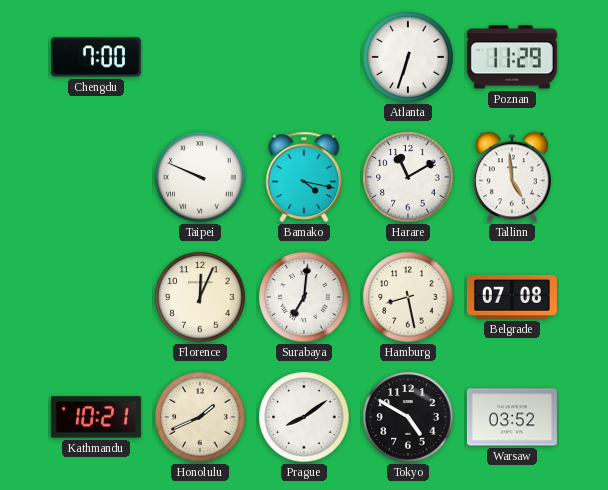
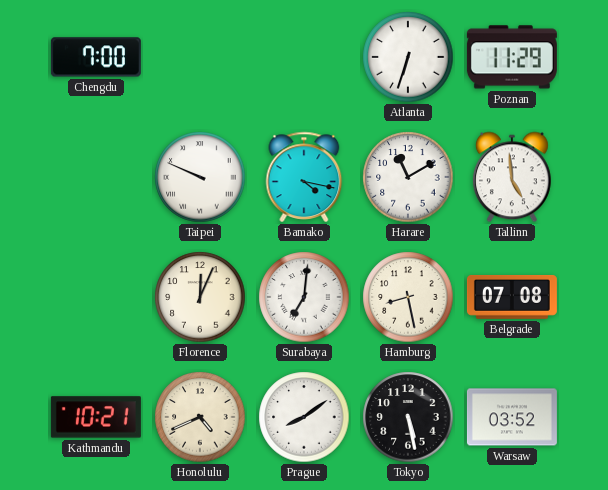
Honolulu: 1:41 -> 4:41
Tokyo: 4:50 -> 5:28
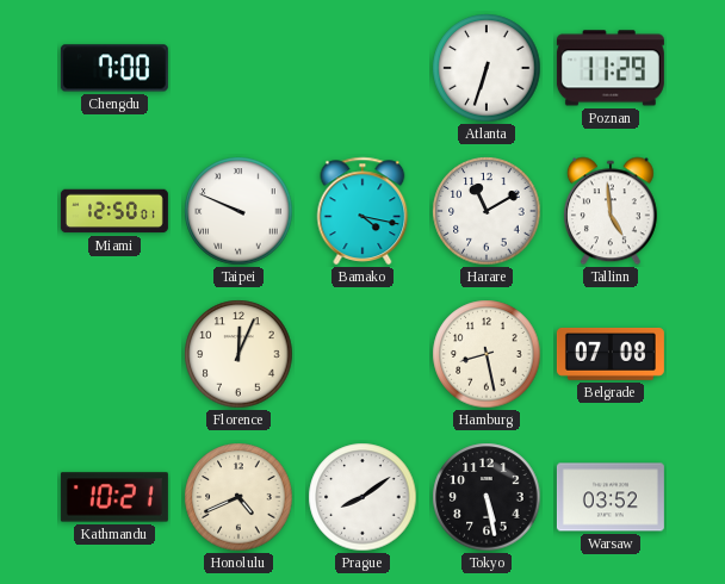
Miami: none -> 12:50
Surabaya: 7:01 -> none
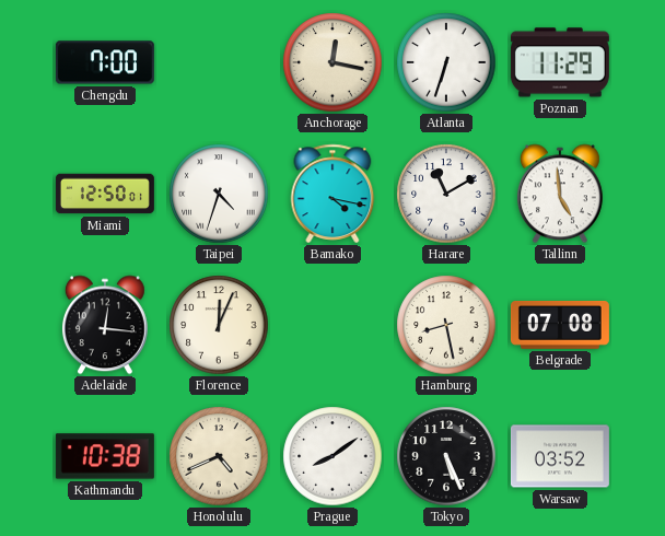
Anchorage: none -> 12:17
Taipei: 9:49 -> 4:33
Adelaide: none -> 12:16
Kathmandu: 10:21 -> 10:38
Tokyo: 5:28 -> 5:26
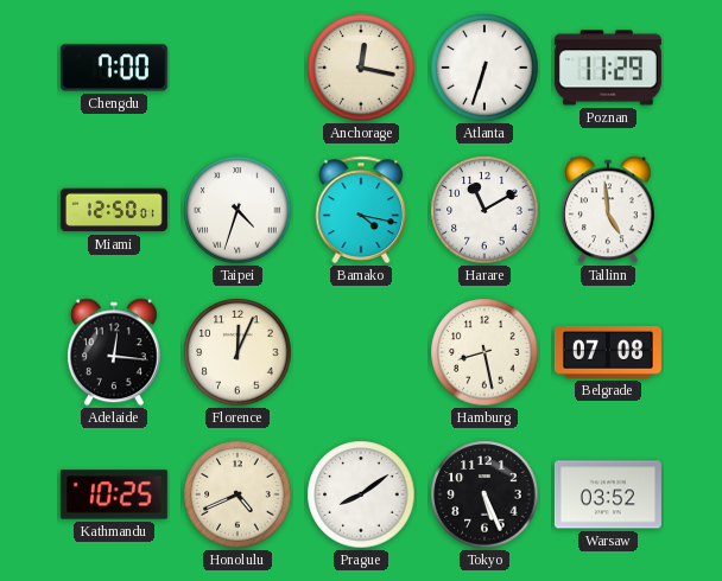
Kathmandu: 10:38 -> 10:25
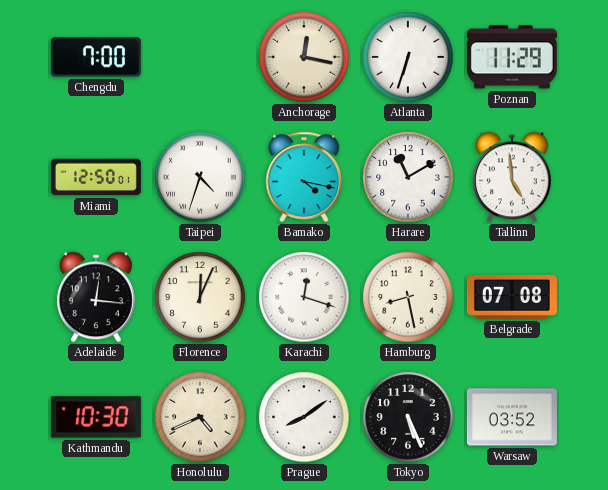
Karachi: none -> 12:18
Kathmandu: 10:25 -> 10:30
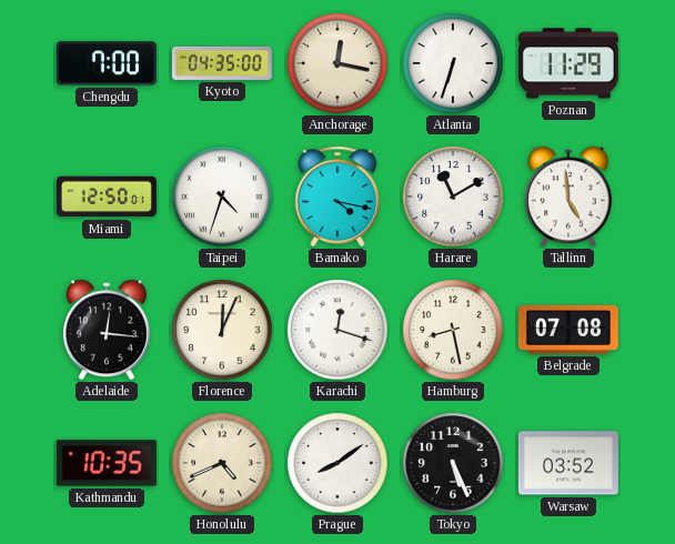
Kyoto: none -> 04:35
Kathmandu: 10:30 -> 10:35
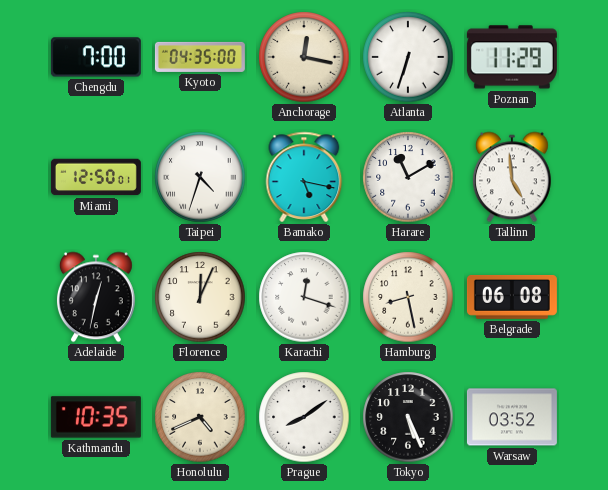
Bamako: 4:17 -> 5:17
Adelaide: 12:16 -> 12:32
Belgrade: 07:08 -> 06:08
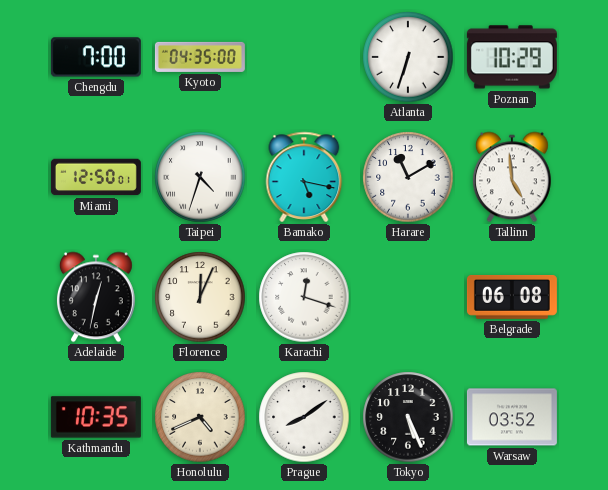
Anchorage: 12:17 -> none
Poznan: 11:29 -> 10:29
Hamburg: 8:28 -> none
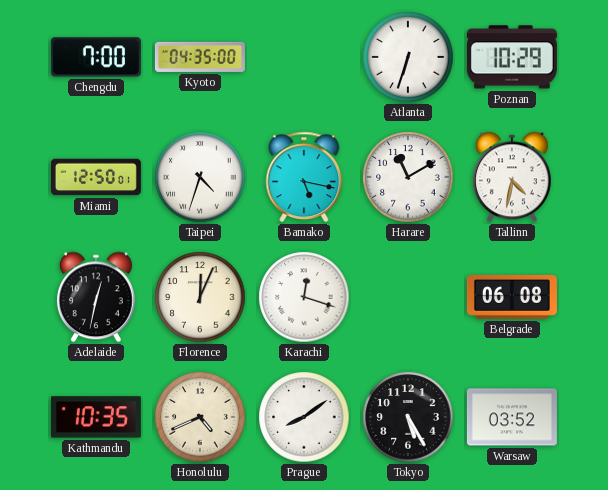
Tallinn: 4:59 -> 4:32
Tokyo: 5:26 -> 5:25
